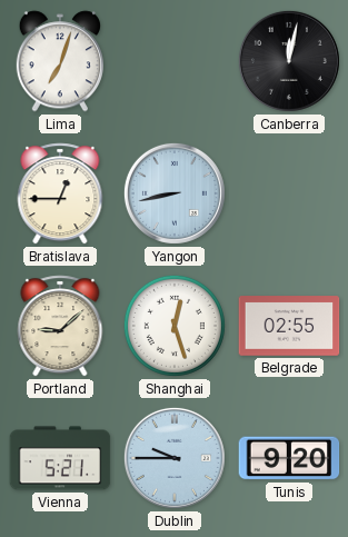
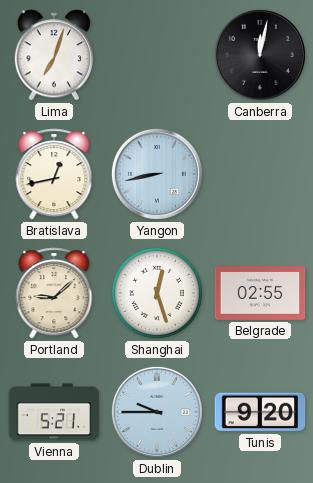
Bratislava: 12:45 -> 12:43
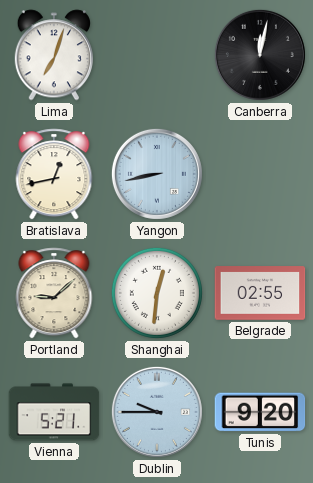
Shanghai: 12:27 -> 12:31
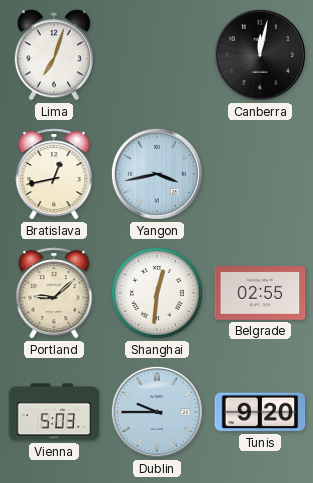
Yangon: 8:43 -> 3:43
Vienna: 5:21 -> 5:03
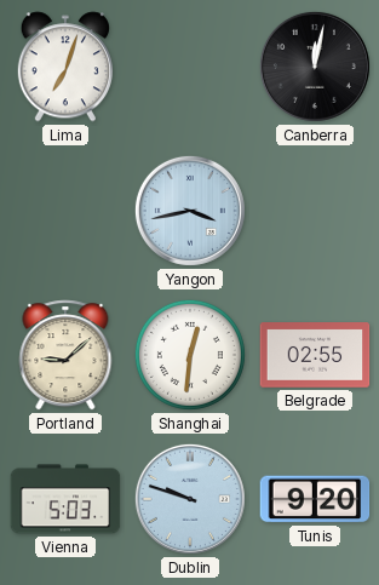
Bratislava: 12:43 -> none
Dublin: 9:45 -> 9:48
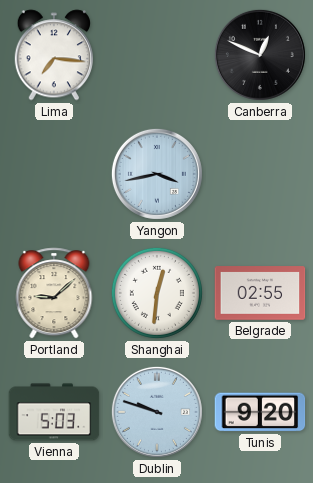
Lima: 7:03 -> 7:16
Canberra: 12:02 -> 12:49
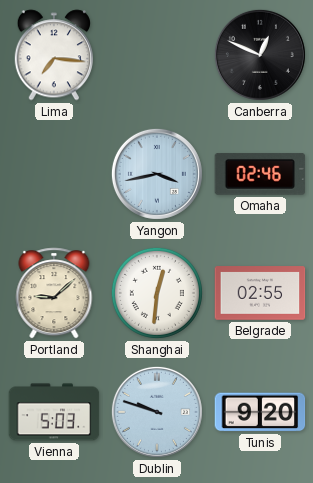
Omaha: none -> 02:46
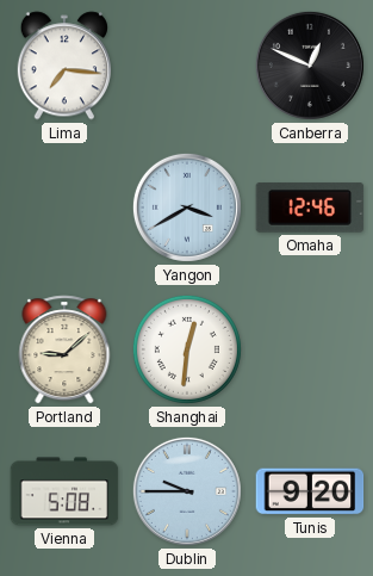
Yangon: 3:43 -> 3:40
Omaha: 02:46 -> 12:46
Belgrade: 02:55 -> none
Vienna: 5:03 -> 5:08
Dublin: 9:48 -> 9:45
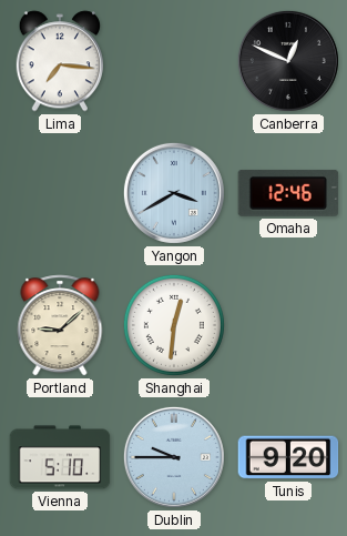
Vienna: 5:08 -> 5:10
